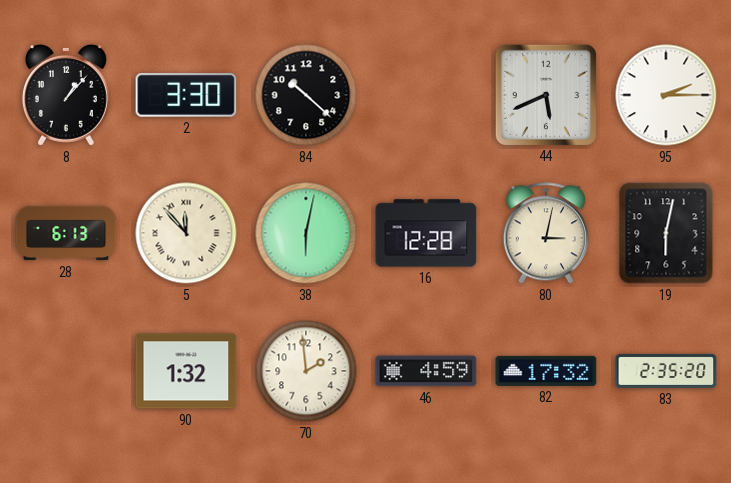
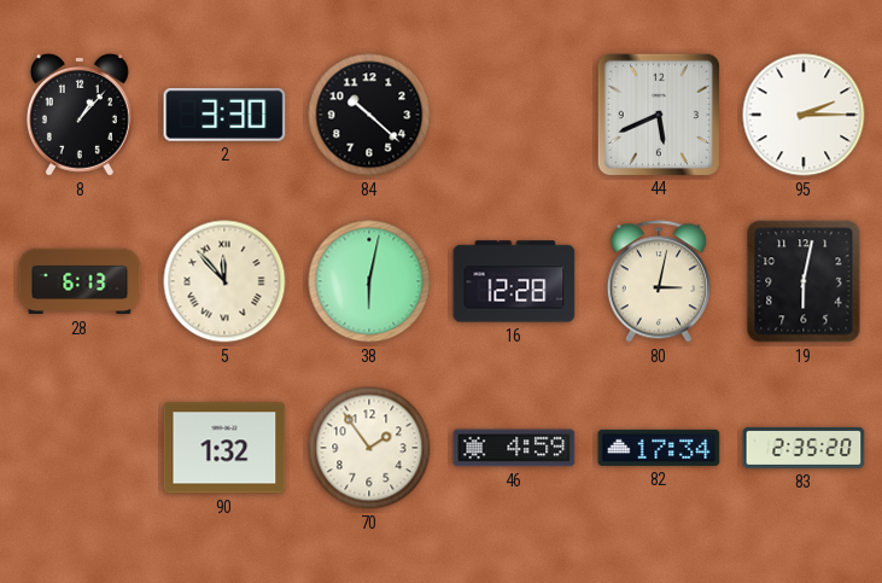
70: 1:59 -> 1:54
82: 17:32 -> 17:34
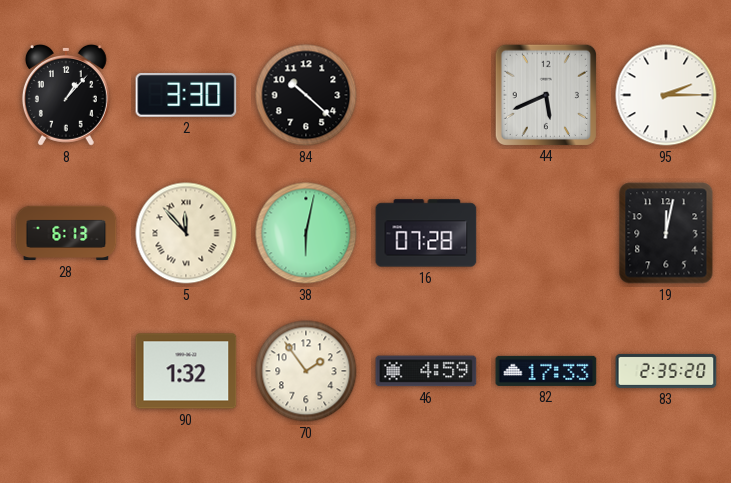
16: 12:28 -> 07:28
80: 3:02 -> none
19: 6:02 -> 12:02
82: 17:34 -> 17:33
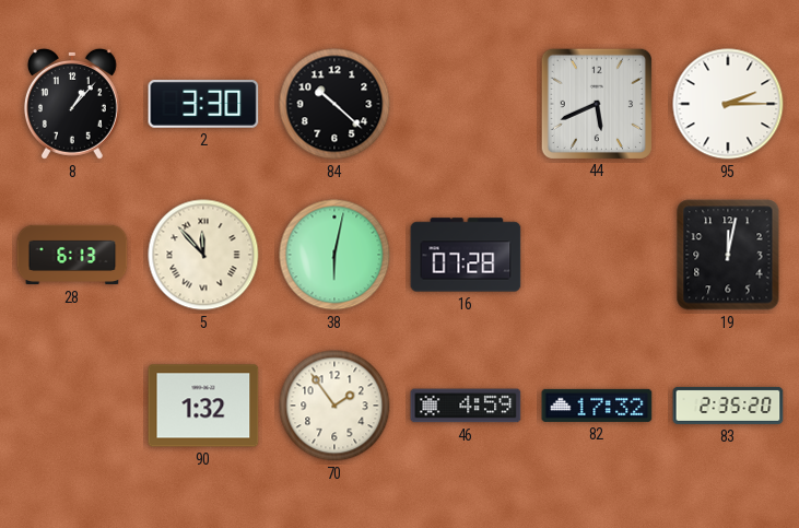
82: 17:33 -> 17:32
